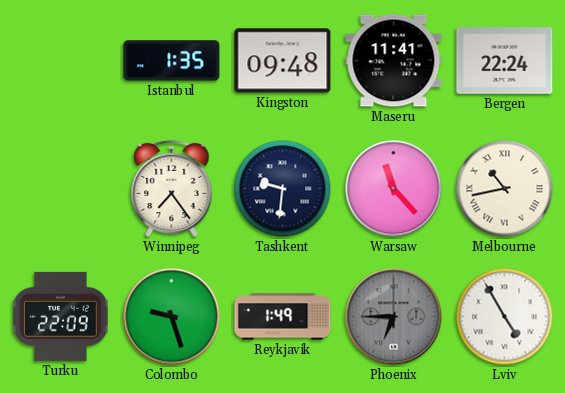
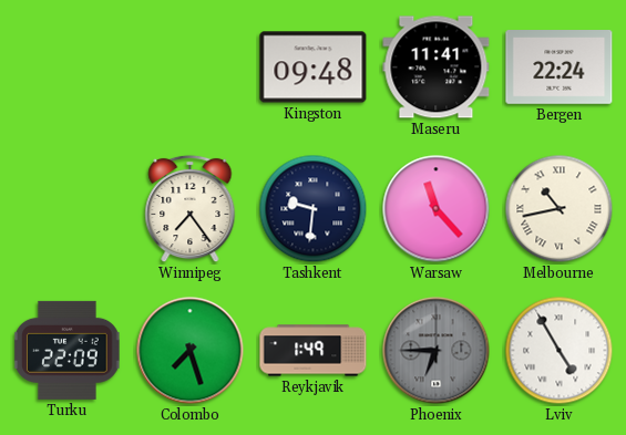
Istanbul: 1:35 -> none
Colombo: 9:27 -> 7:27
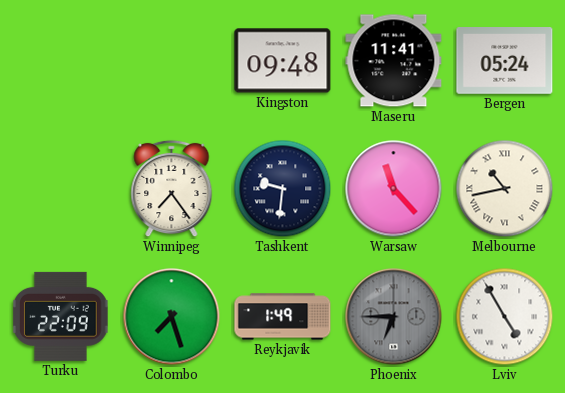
Bergen: 22:24 -> 05:24
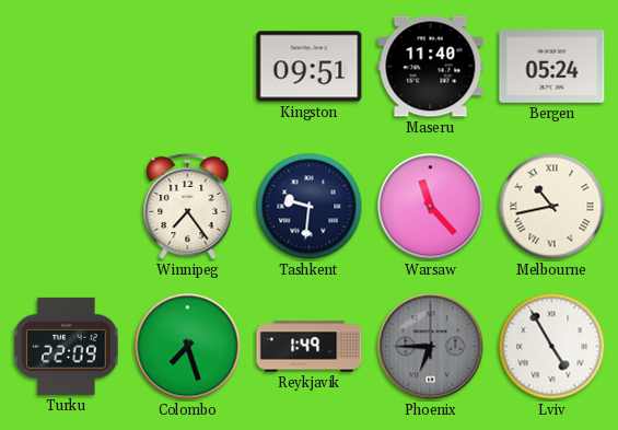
Kingston: 09:48 -> 09:51
Maseru: 11:41 -> 11:40
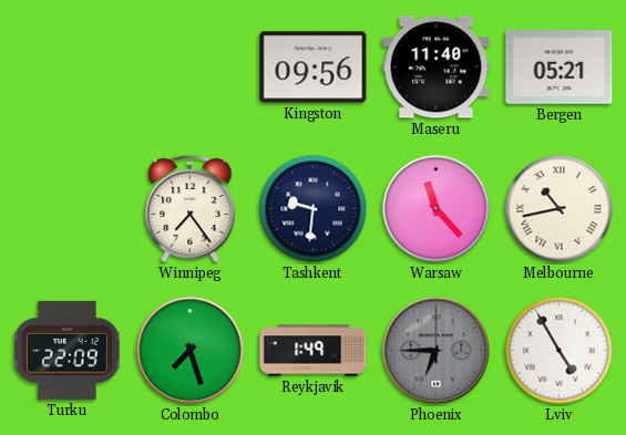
Kingston: 09:51 -> 09:56
Bergen: 05:24 -> 05:21
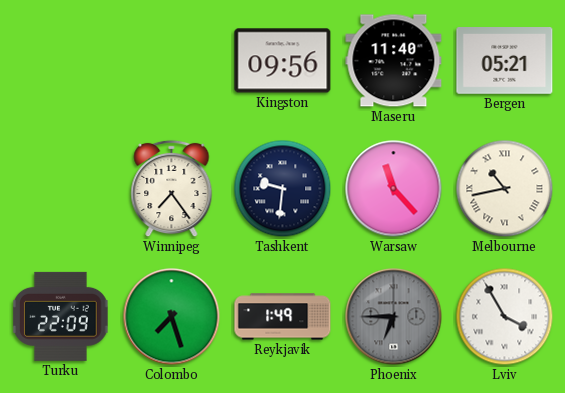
Lviv: 4:55 -> 3:55
